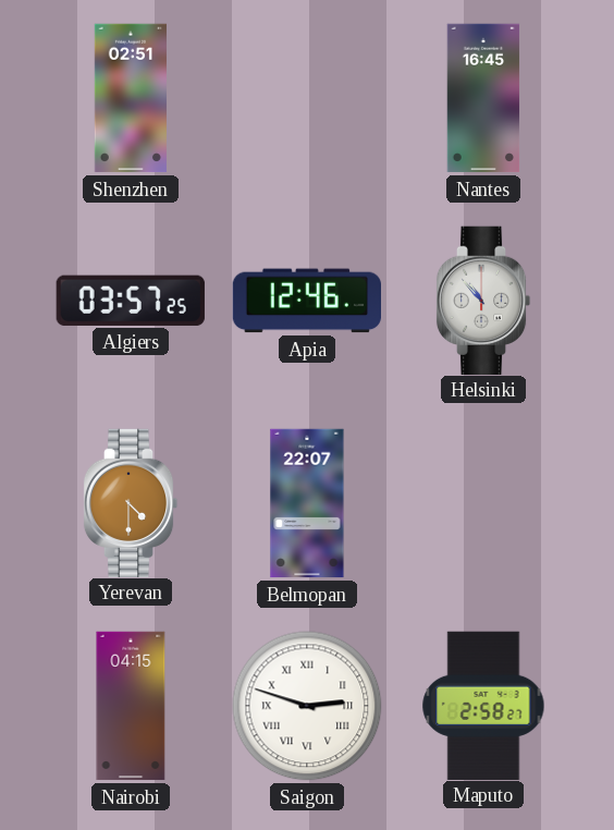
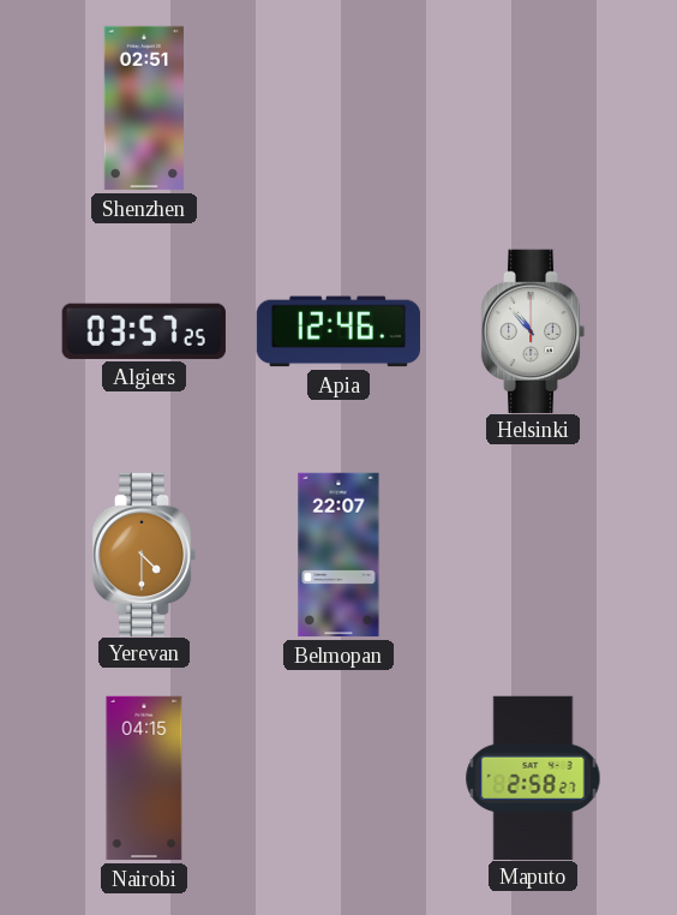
Nantes: 16:45 -> none
Saigon: 2:48 -> none
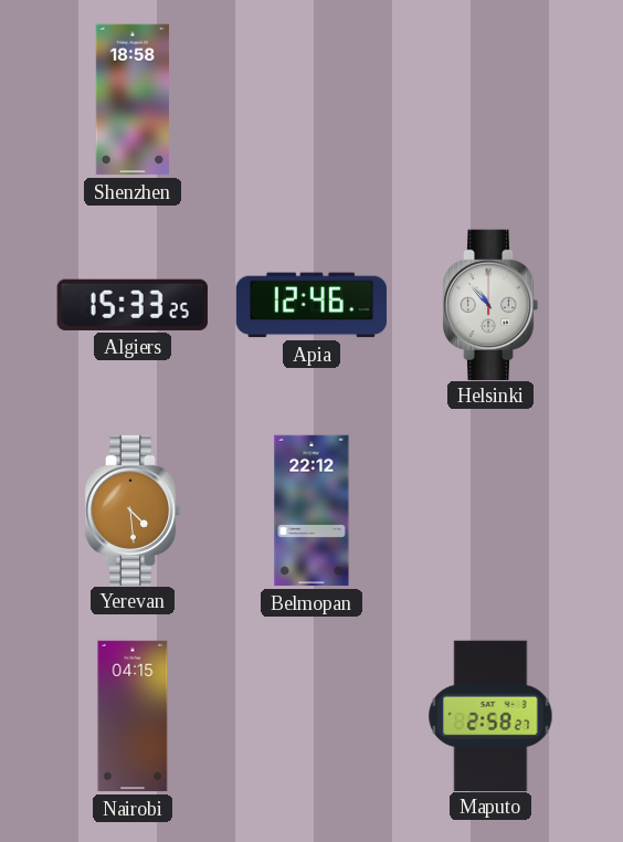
Shenzhen: 02:51 -> 18:58
Algiers: 03:57 -> 15:33
Yerevan: 4:30 -> 4:29
Belmopan: 22:07 -> 22:12
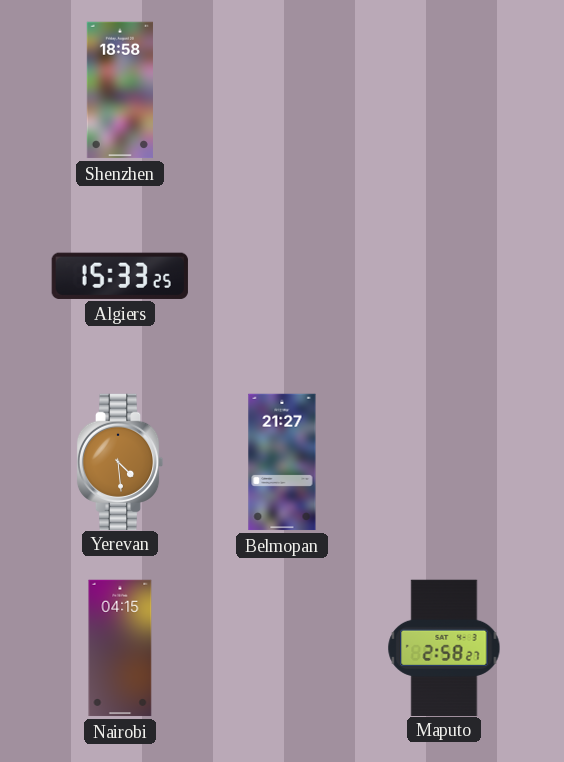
Apia: 12:46 -> none
Helsinki: 10:53 -> none
Belmopan: 22:12 -> 21:27
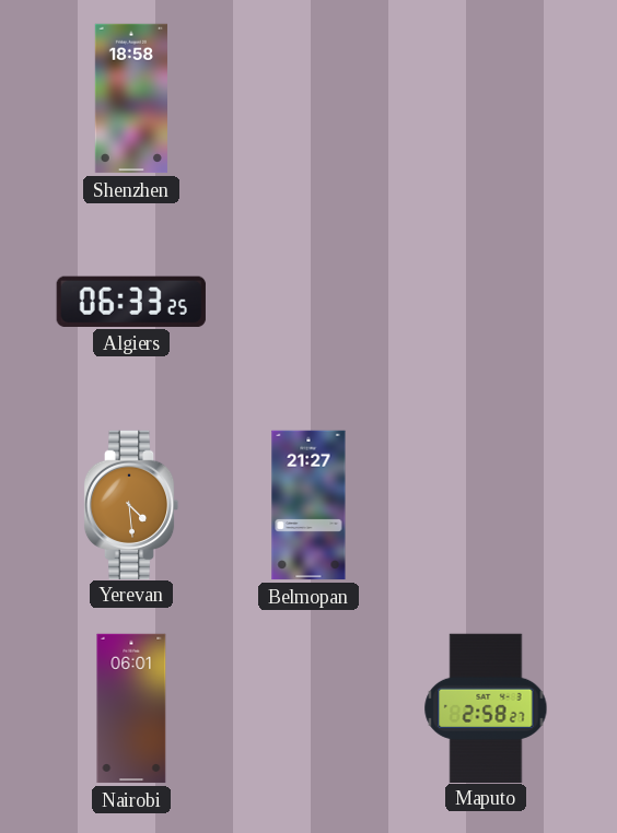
Algiers: 15:33 -> 06:33
Nairobi: 04:15 -> 06:01
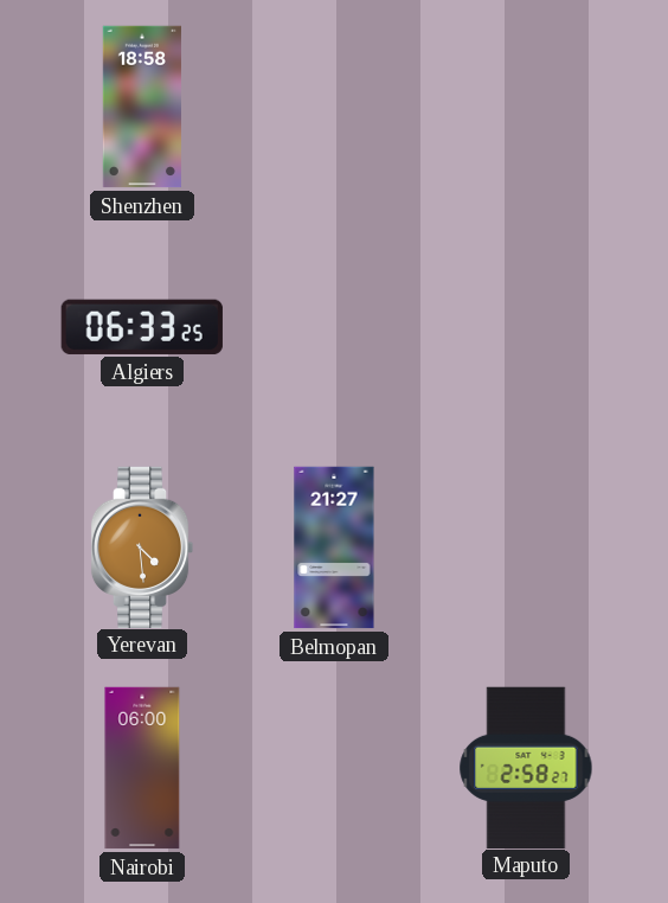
Nairobi: 06:01 -> 06:00
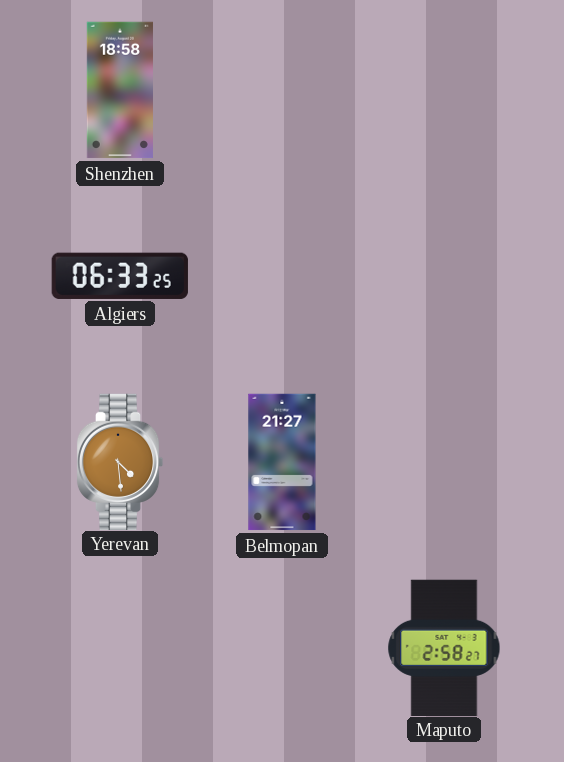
Nairobi: 06:00 -> none
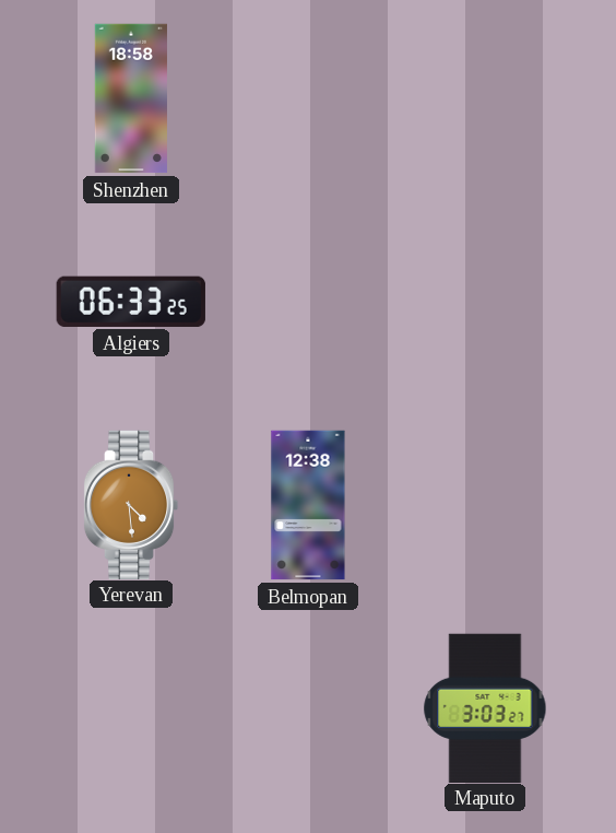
Belmopan: 21:27 -> 12:38
Maputo: 2:58 -> 3:03
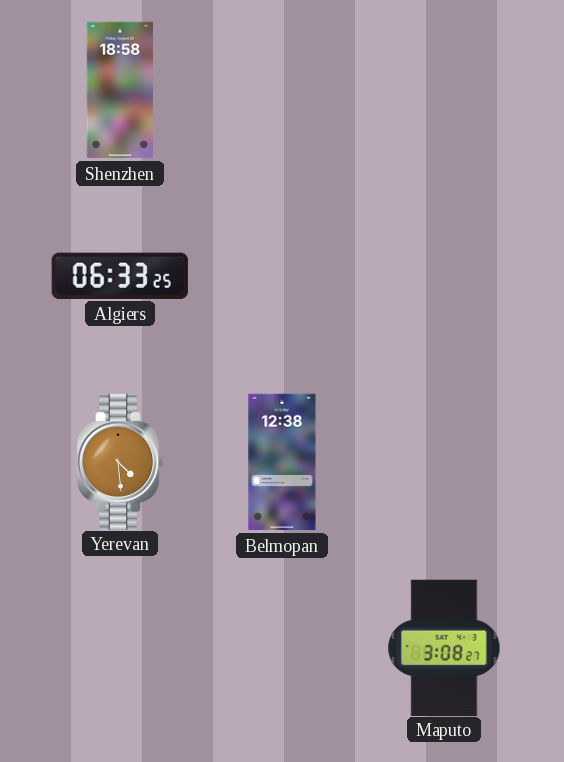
Maputo: 3:03 -> 3:08
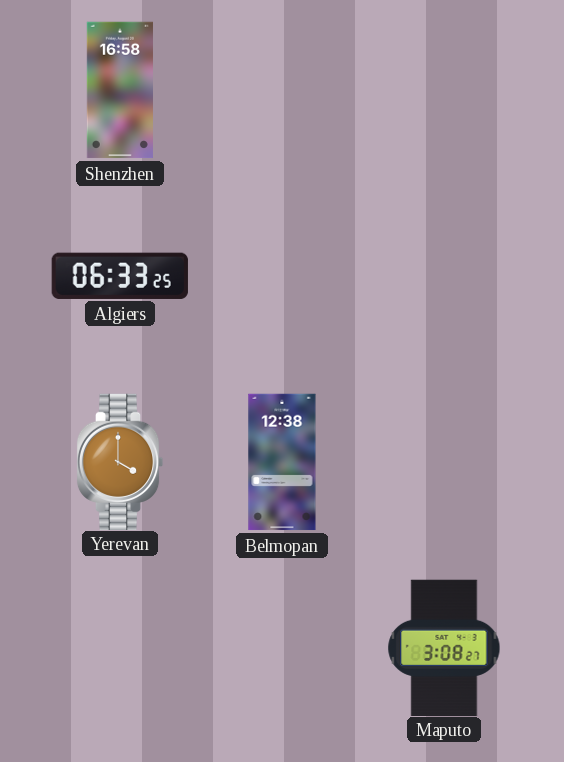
Shenzhen: 18:58 -> 16:58
Yerevan: 4:29 -> 4:00
